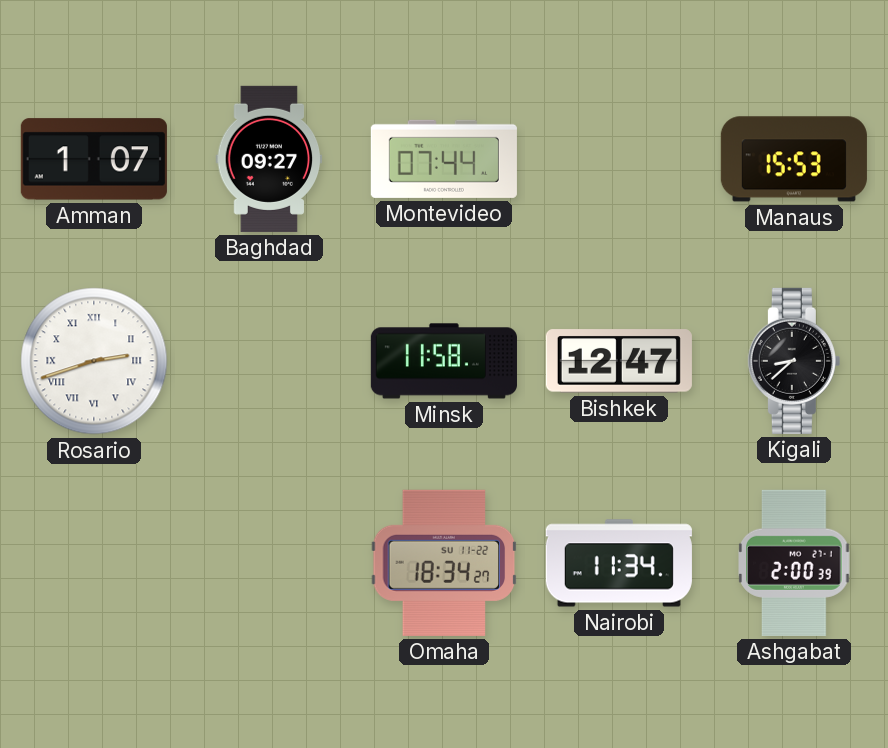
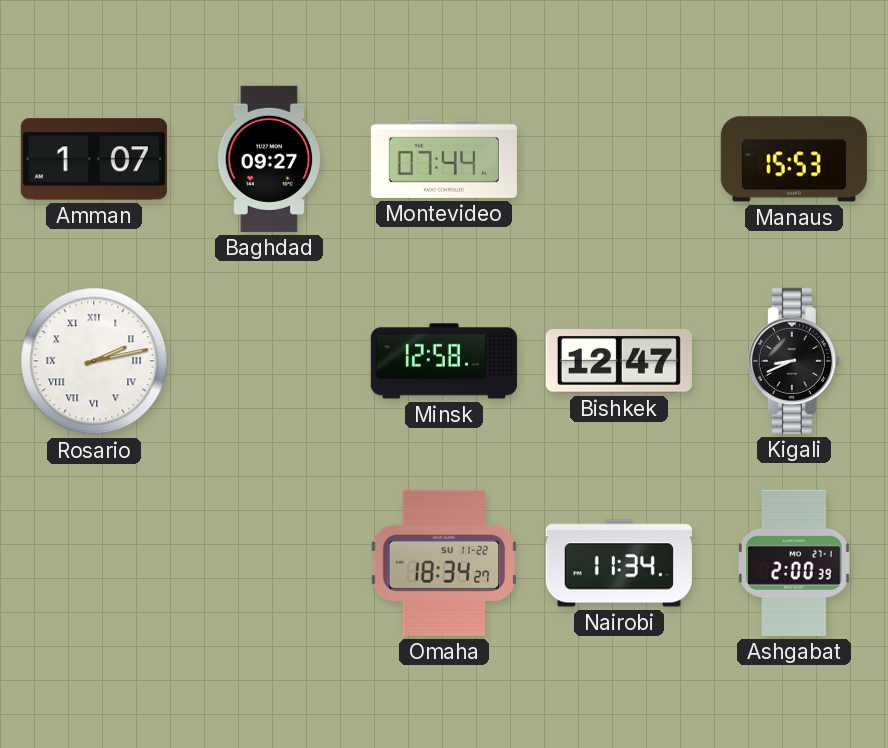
Rosario: 2:42 -> 2:13
Minsk: 11:58 -> 12:58
Kigali: 8:38 -> 8:41
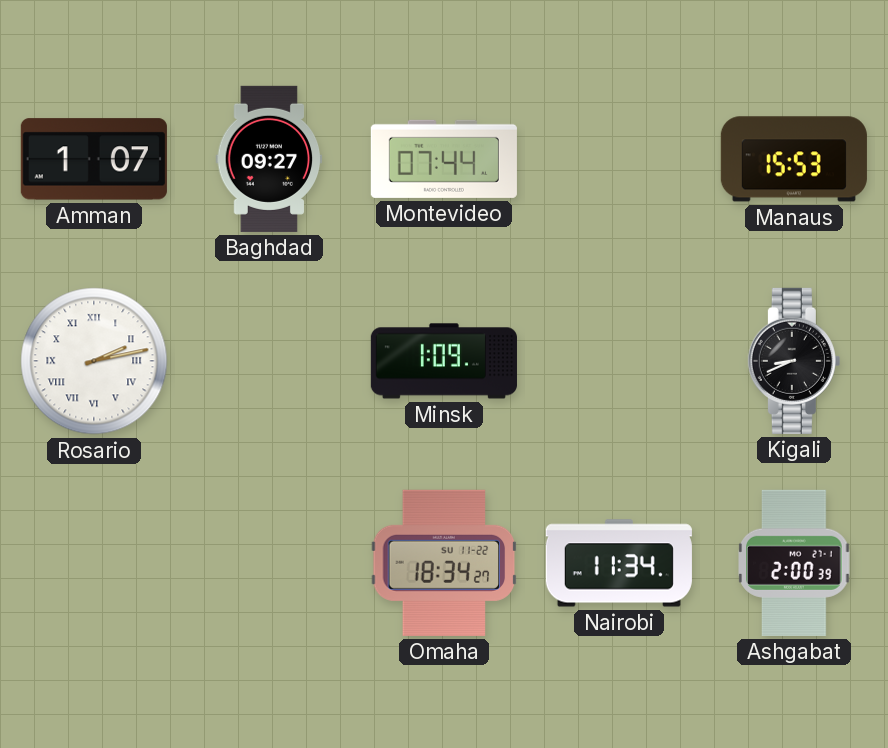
Minsk: 12:58 -> 1:09
Bishkek: 12:47 -> none
